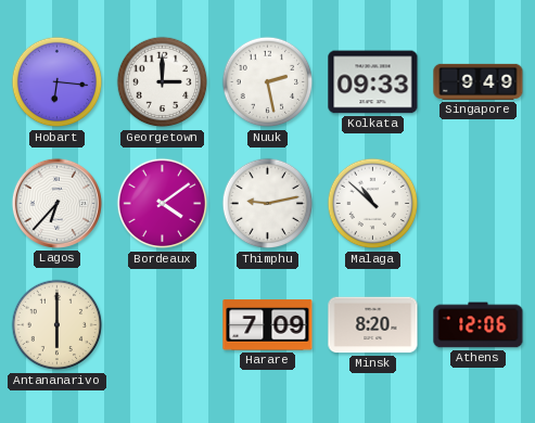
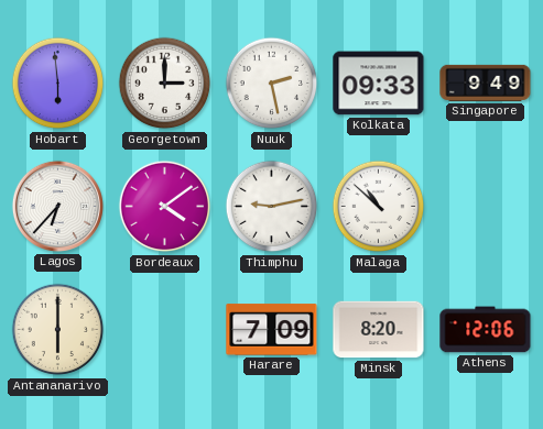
Hobart: 6:16 -> 5:59
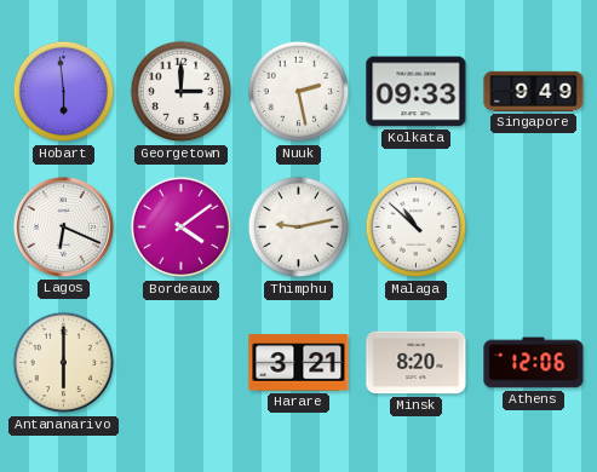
Lagos: 6:37 -> 6:19
Harare: 7:09 -> 3:21
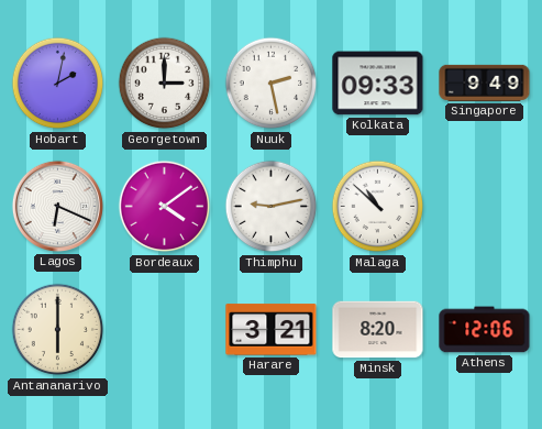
Hobart: 5:59 -> 2:02
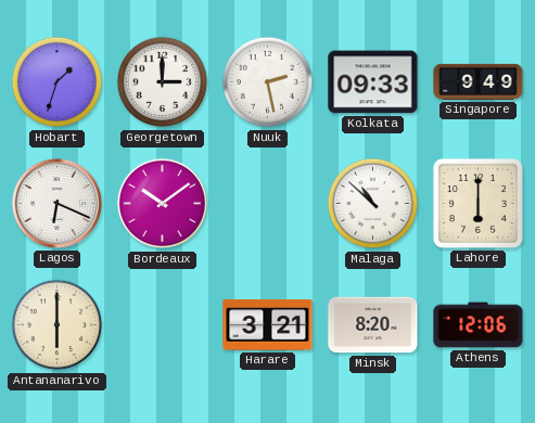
Hobart: 2:02 -> 1:33
Bordeaux: 4:09 -> 10:09
Thimphu: 9:13 -> none
Lahore: none -> 6:00
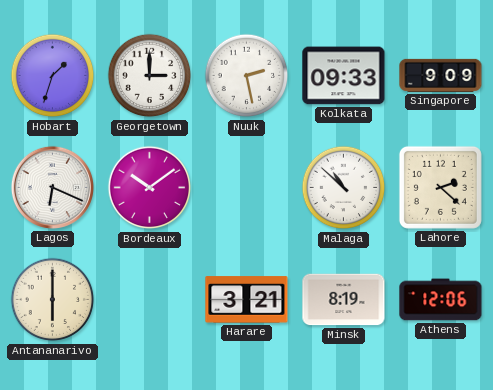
Singapore: 9:49 -> 9:09
Lahore: 6:00 -> 2:22
Minsk: 8:20 -> 8:19
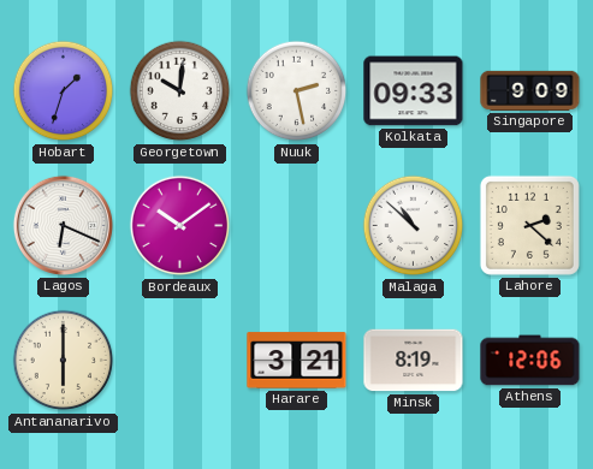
Georgetown: 3:00 -> 10:01
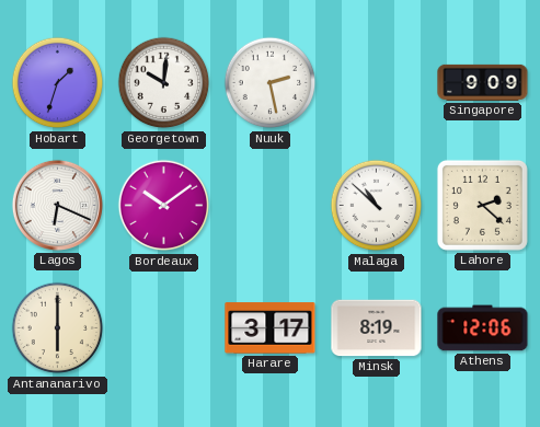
Kolkata: 09:33 -> none
Harare: 3:21 -> 3:17
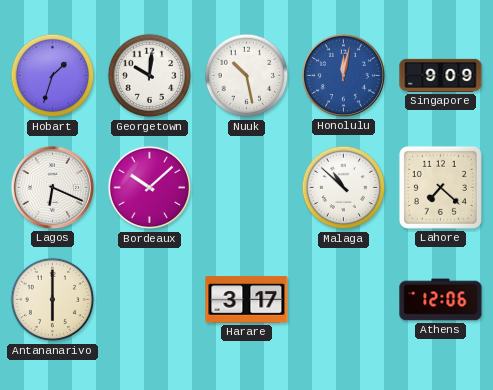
Nuuk: 2:28 -> 10:28
Honolulu: none -> 12:02
Bordeaux: 10:09 -> 10:08
Lahore: 2:22 -> 7:22
Minsk: 8:19 -> none
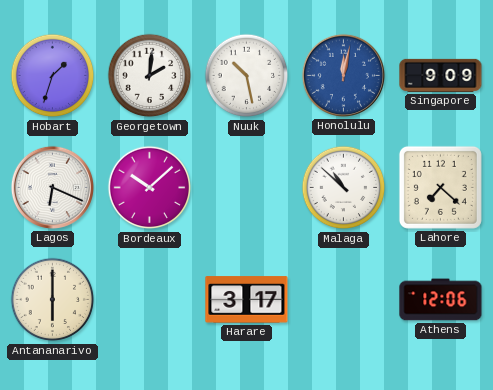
Georgetown: 10:01 -> 2:01
